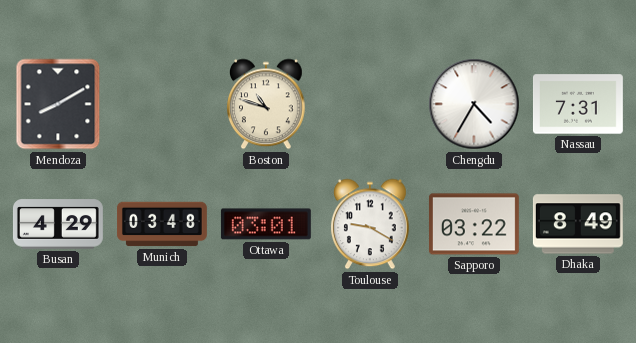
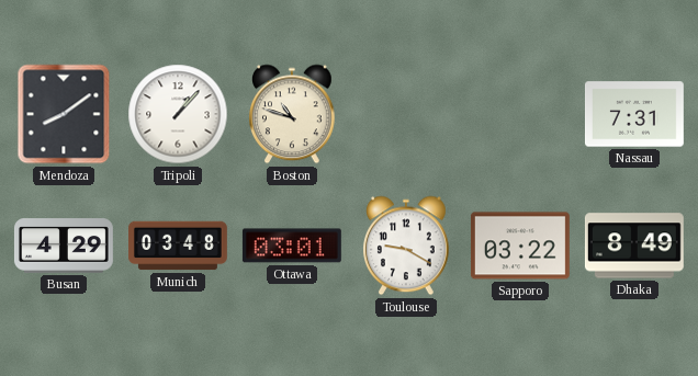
Mendoza: 8:10 -> 8:09
Tripoli: none -> 1:07
Chengdu: 4:35 -> none
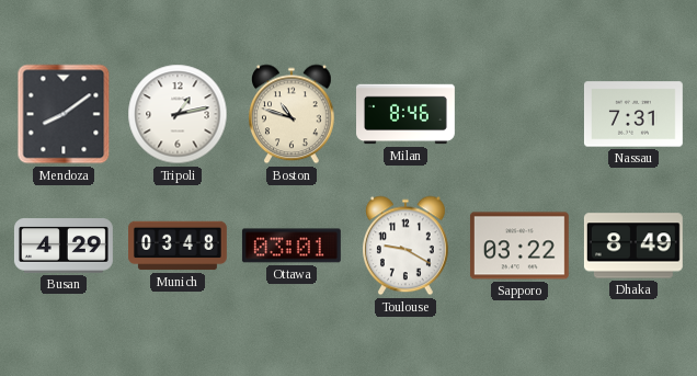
Tripoli: 1:07 -> 1:13
Milan: none -> 8:46
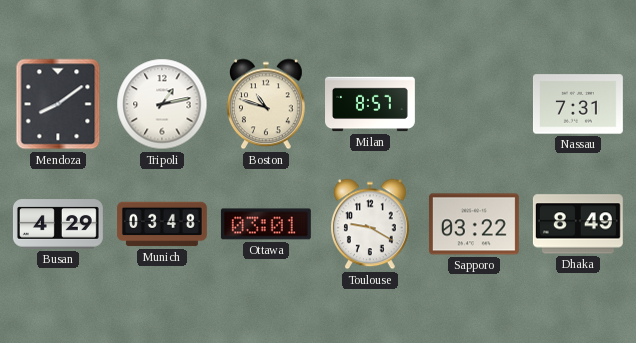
Milan: 8:46 -> 8:57
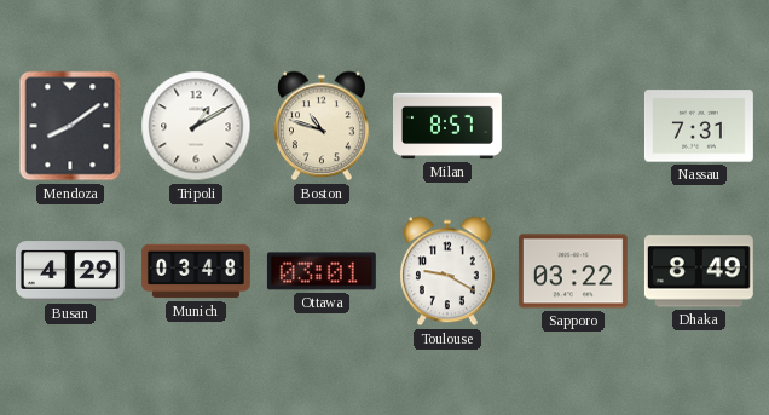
Tripoli: 1:13 -> 1:10
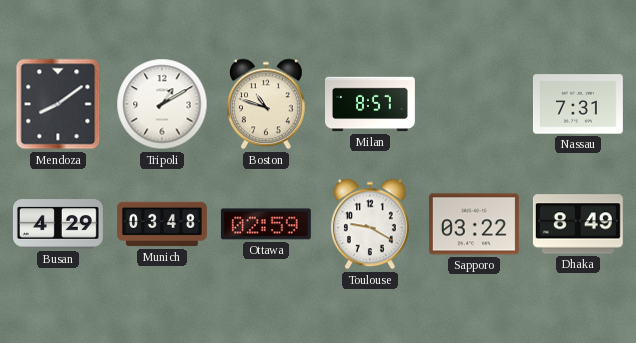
Ottawa: 03:01 -> 02:59
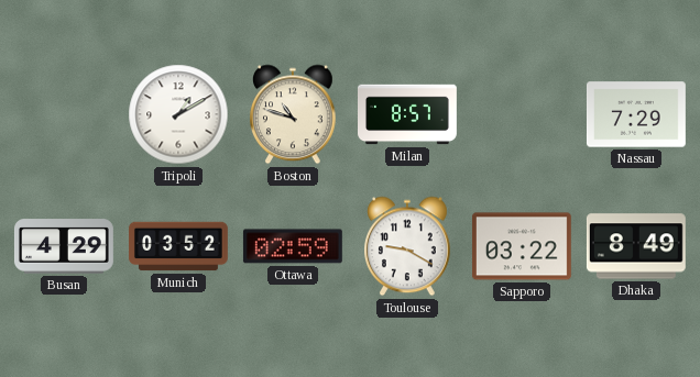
Mendoza: 8:09 -> none
Nassau: 7:31 -> 7:29
Munich: 03:48 -> 03:52
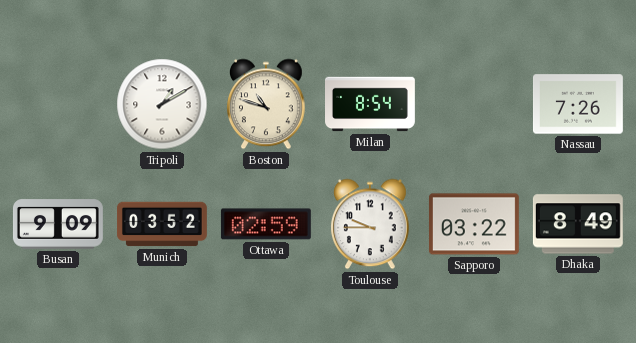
Milan: 8:57 -> 8:54
Nassau: 7:29 -> 7:26
Busan: 4:29 -> 9:09
Toulouse: 9:20 -> 9:45
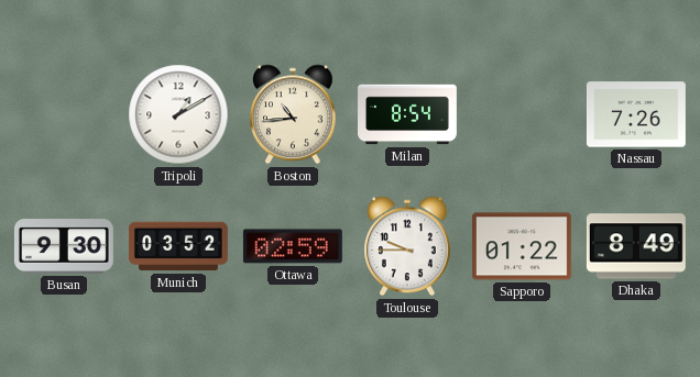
Boston: 10:48 -> 10:44
Busan: 9:09 -> 9:30
Sapporo: 03:22 -> 01:22
